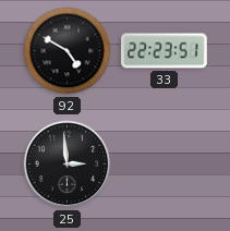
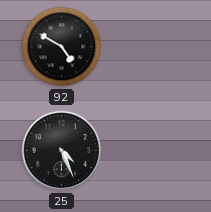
33: 22:23 -> none
25: 2:59 -> 4:26
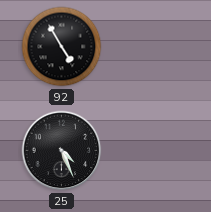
92: 4:50 -> 4:55
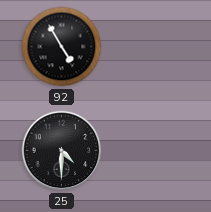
25: 4:26 -> 4:30
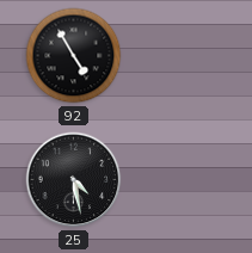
25: 4:30 -> 4:28
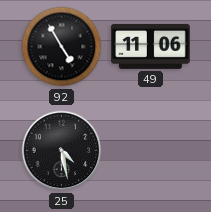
49: none -> 11:06
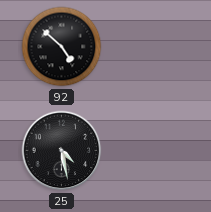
92: 4:55 -> 4:52
49: 11:06 -> none
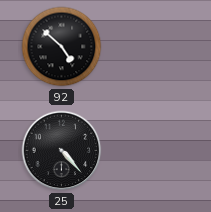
25: 4:28 -> 4:23
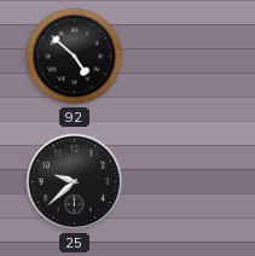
25: 4:23 -> 9:38
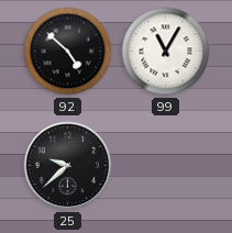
99: none -> 11:05
